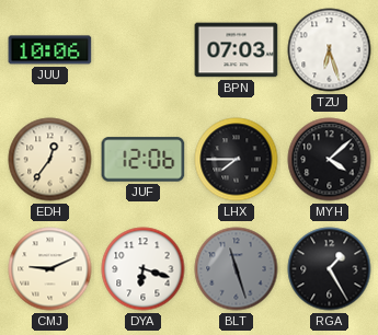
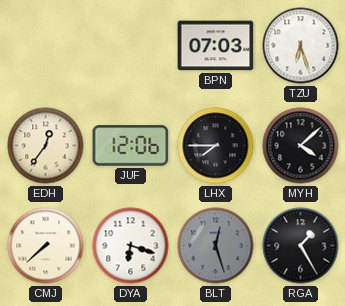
JUU: 10:06 -> none
CMJ: 9:11 -> 7:38
BLT: 11:27 -> 12:27
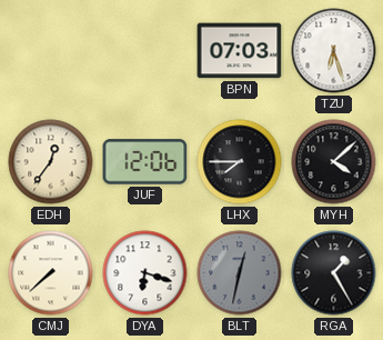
BLT: 12:27 -> 12:32
